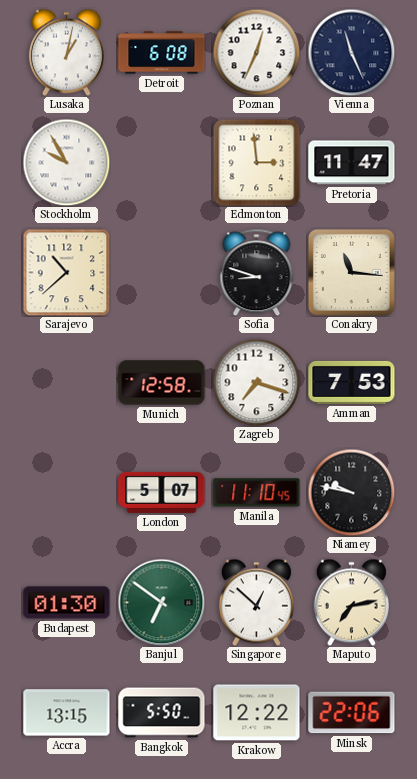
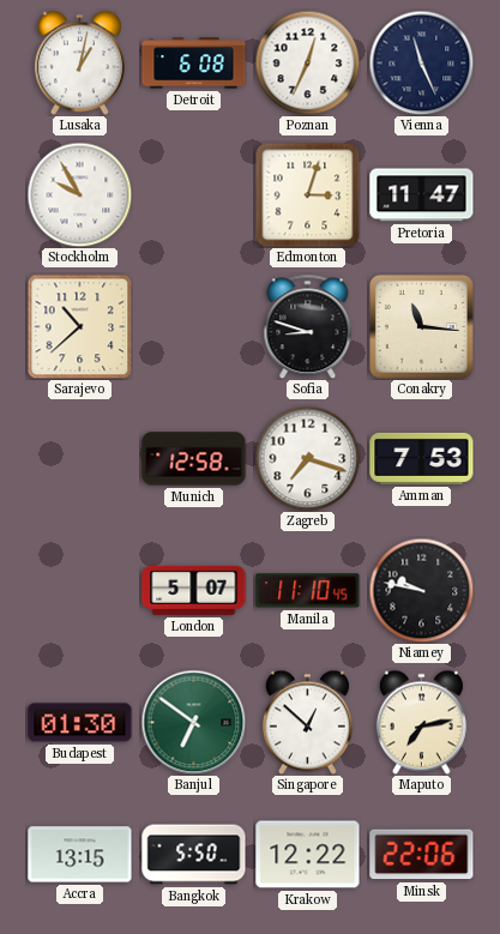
Edmonton: 2:59 -> 3:03
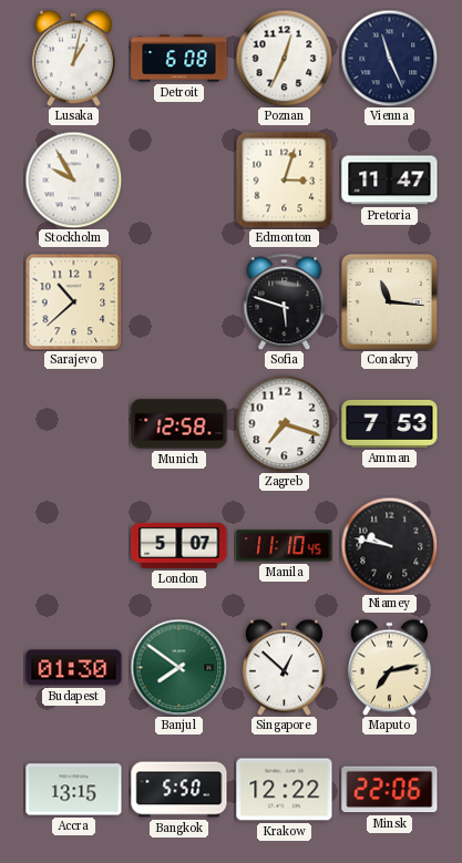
Sofia: 8:48 -> 5:48
Banjul: 6:51 -> 7:51
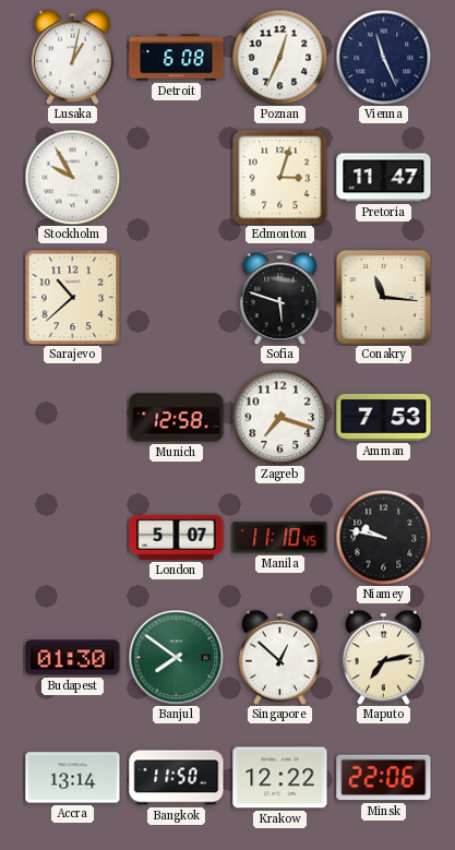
Accra: 13:15 -> 13:14
Bangkok: 5:50 -> 11:50
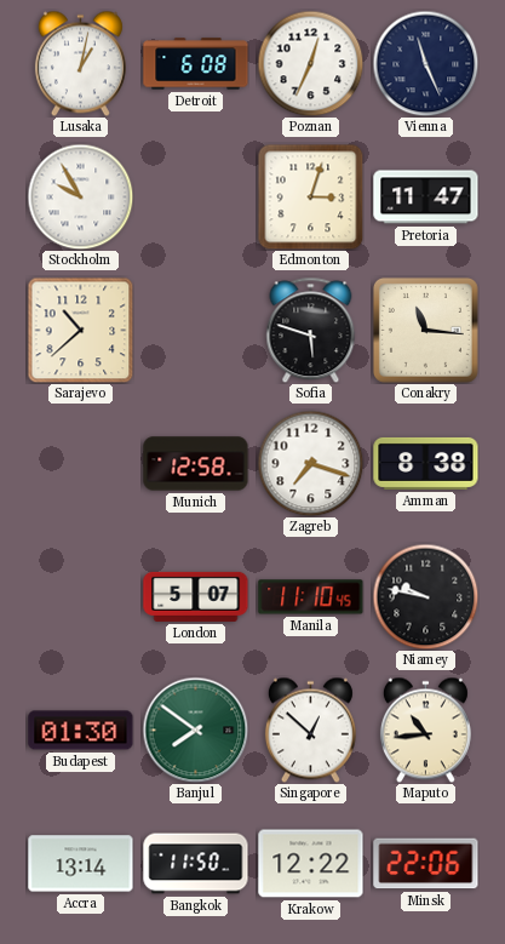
Amman: 7:53 -> 8:38
Maputo: 7:13 -> 10:44
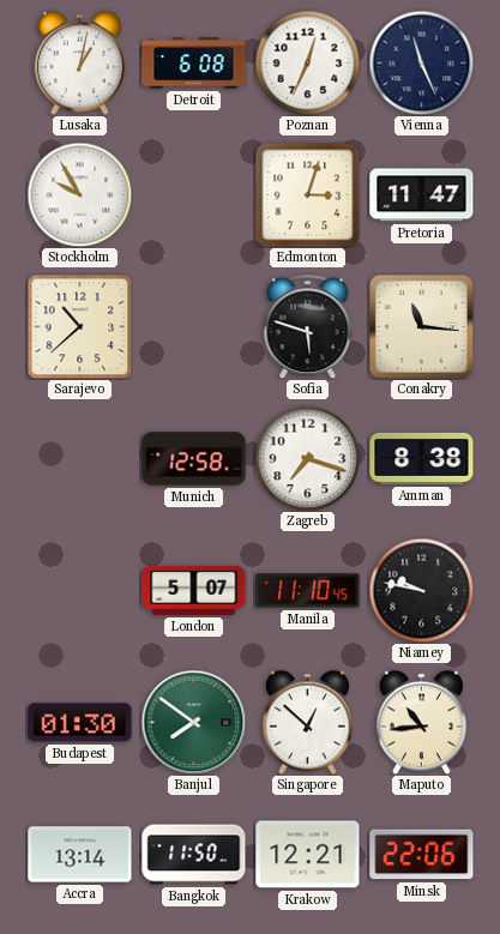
Krakow: 12:22 -> 12:21
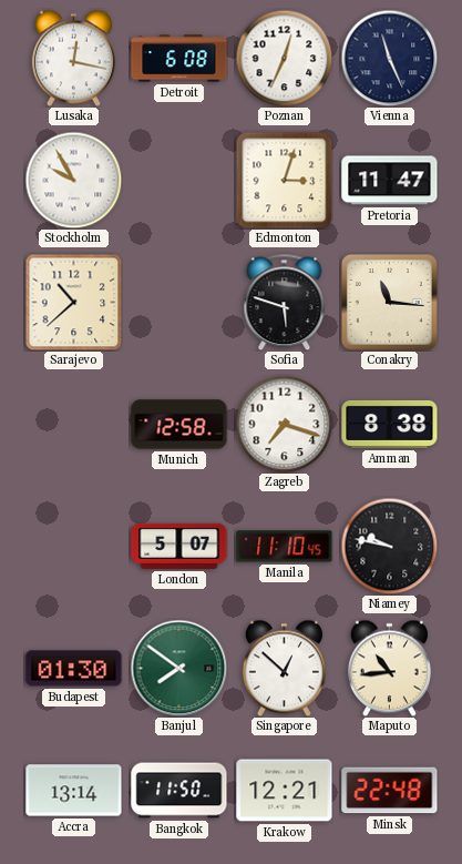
Lusaka: 1:02 -> 12:17
Minsk: 22:06 -> 22:48
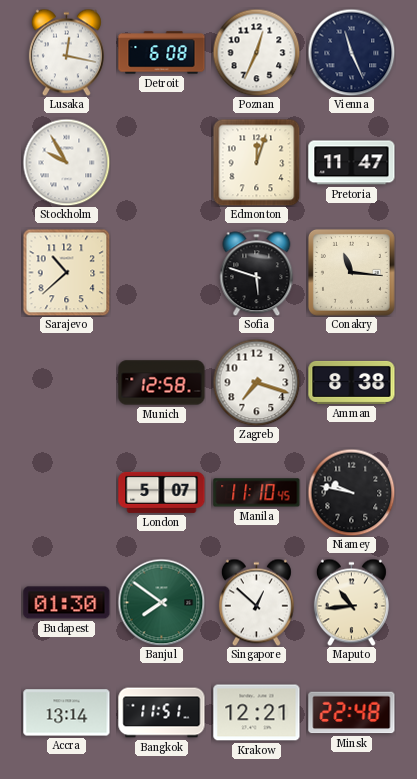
Edmonton: 3:03 -> 12:03
Bangkok: 11:50 -> 11:51
